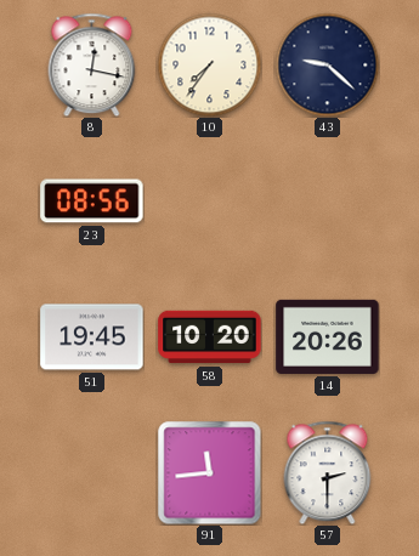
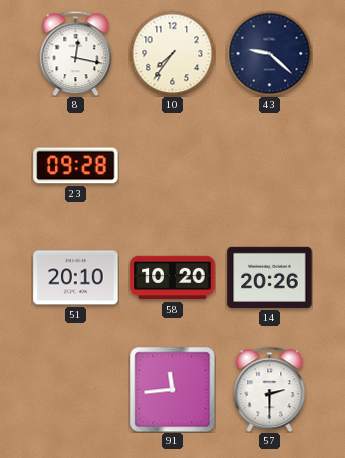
23: 08:56 -> 09:28
51: 19:45 -> 20:10
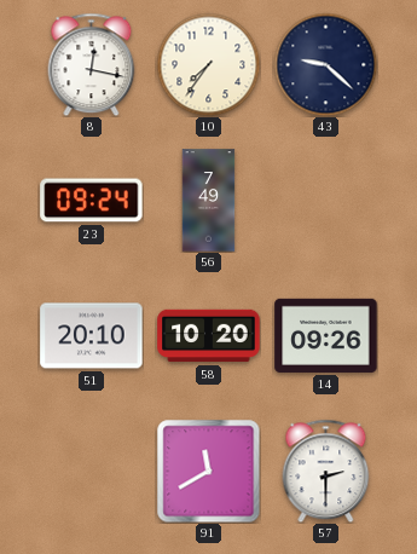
23: 09:28 -> 09:24
56: none -> 7:49
14: 20:26 -> 09:26
91: 11:44 -> 11:40
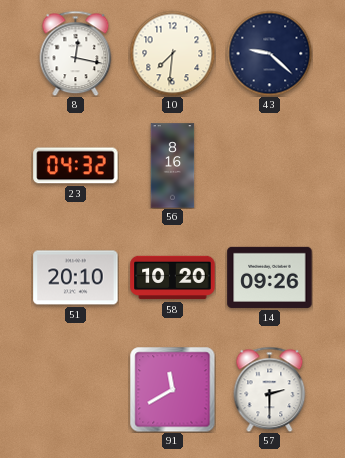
10: 7:36 -> 7:31
23: 09:24 -> 04:32
56: 7:49 -> 8:16
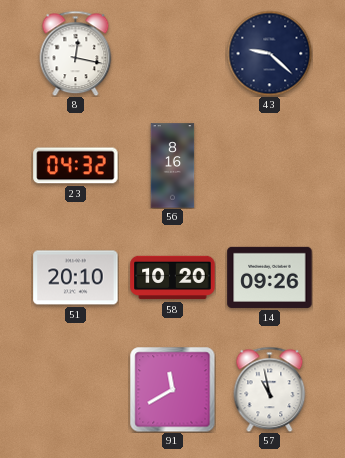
10: 7:31 -> none
57: 2:30 -> 10:58
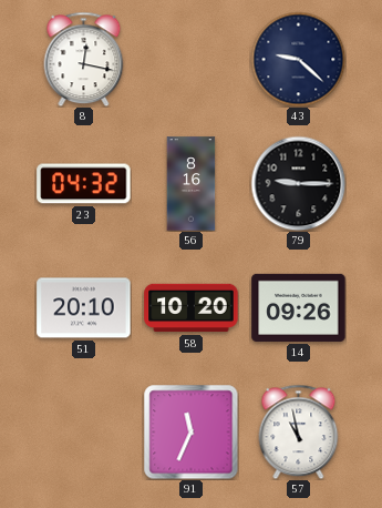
79: none -> 9:15
91: 11:40 -> 11:34
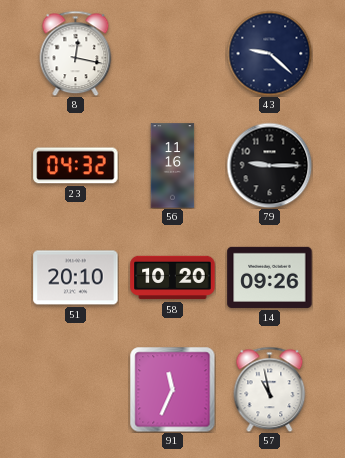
56: 8:16 -> 11:16
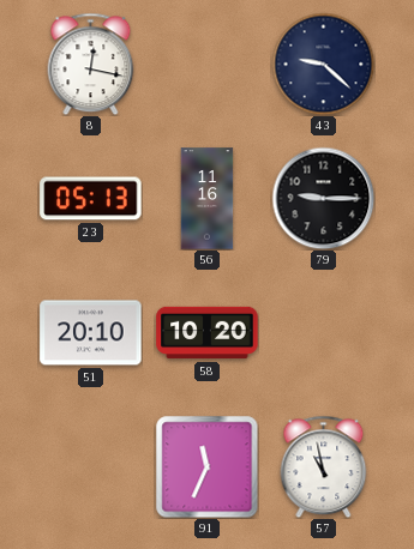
23: 04:32 -> 05:13
14: 09:26 -> none
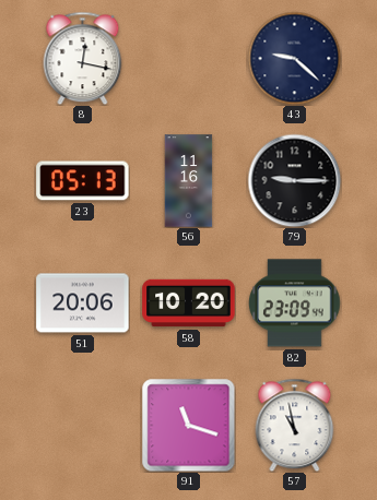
51: 20:10 -> 20:06
82: none -> 23:09
91: 11:34 -> 11:18
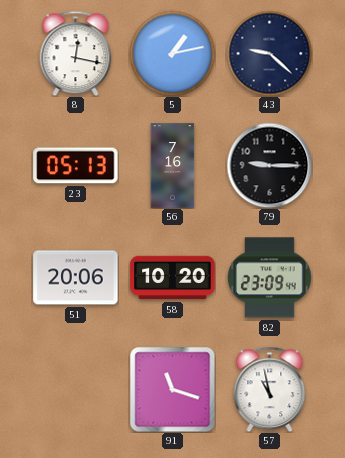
5: none -> 1:13
56: 11:16 -> 7:16
